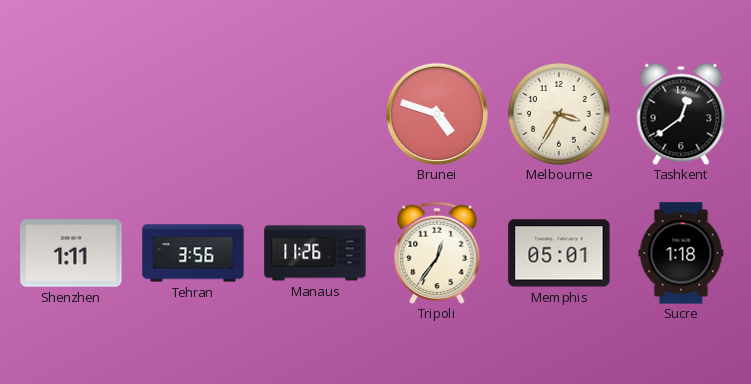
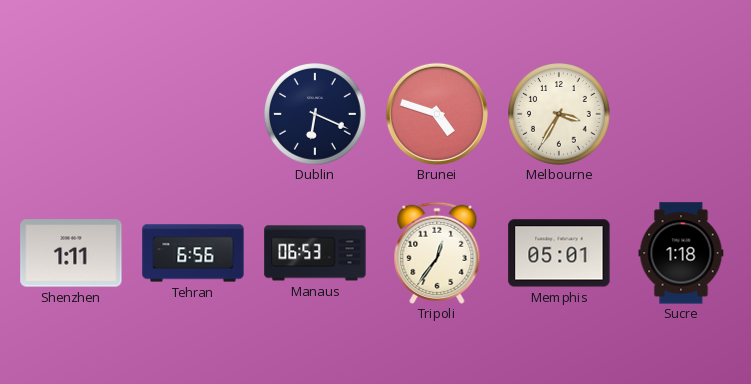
Dublin: none -> 6:19
Tashkent: 12:39 -> none
Tehran: 3:56 -> 6:56
Manaus: 11:26 -> 06:53
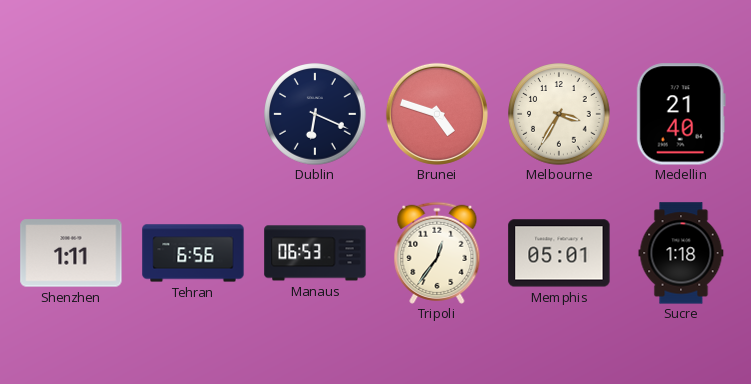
Medellin: none -> 21:40
